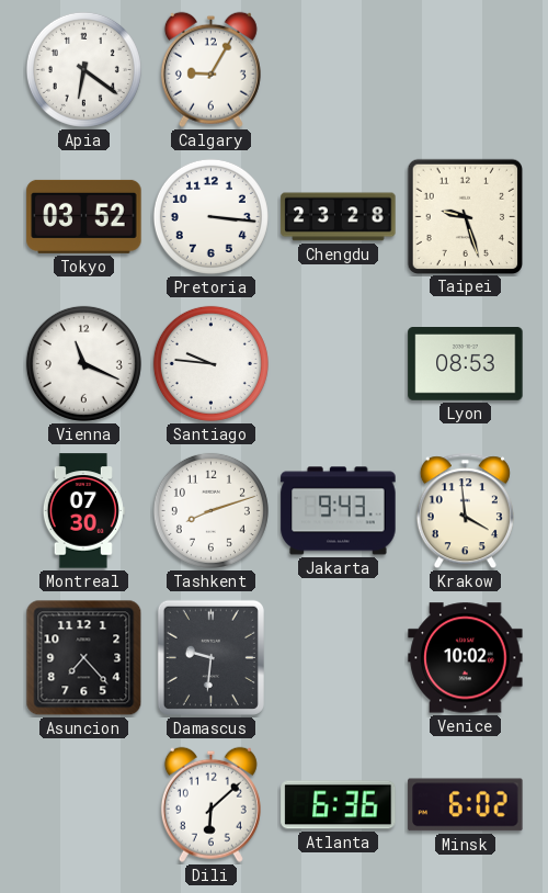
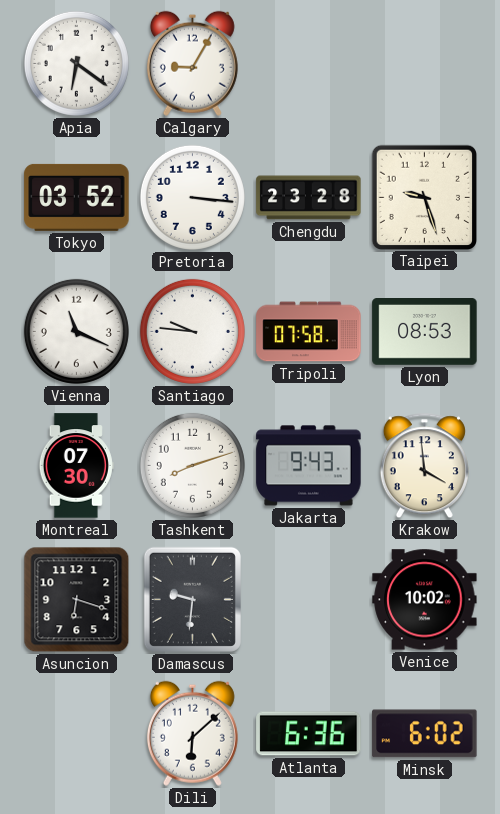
Tripoli: none -> 07:58
Asuncion: 7:23 -> 6:18
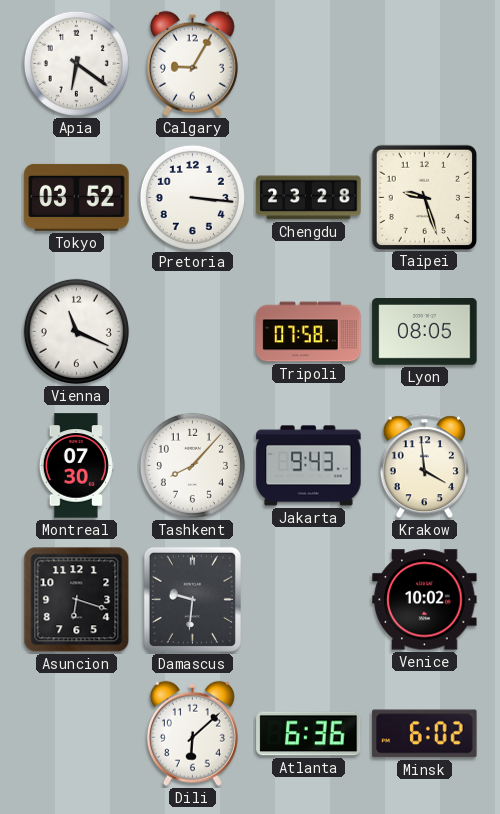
Santiago: 9:46 -> none
Lyon: 08:53 -> 08:05
Tashkent: 8:12 -> 8:07
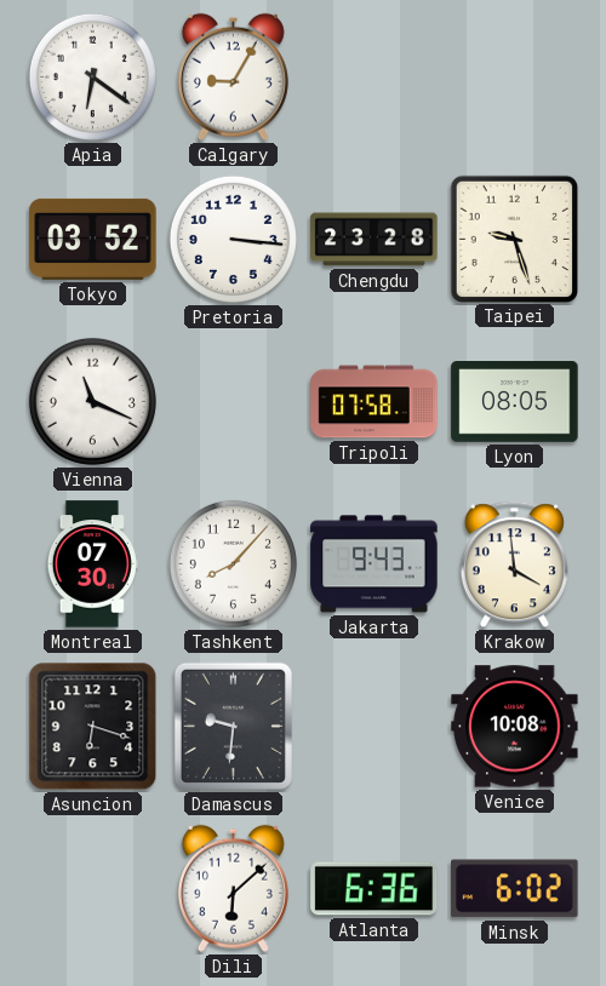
Venice: 10:02 -> 10:08
